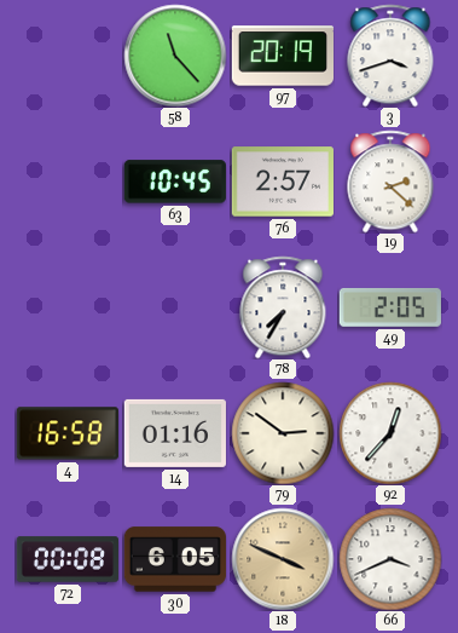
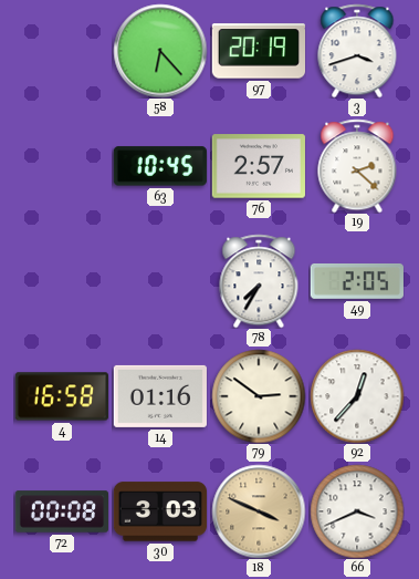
58: 11:23 -> 6:23
30: 6:05 -> 3:03
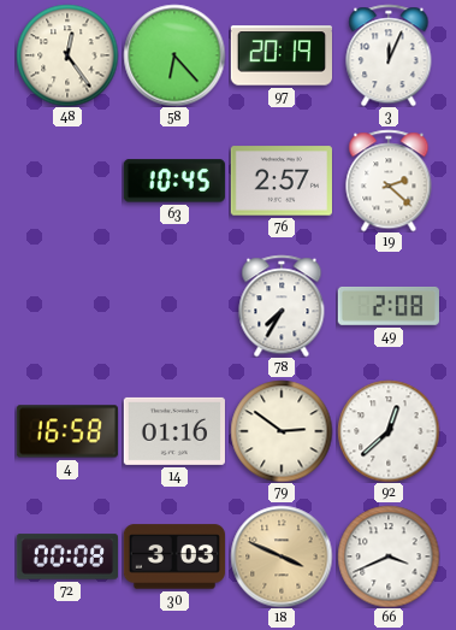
48: none -> 12:24
3: 3:42 -> 12:04
49: 2:05 -> 2:08
92: 12:37 -> 12:38
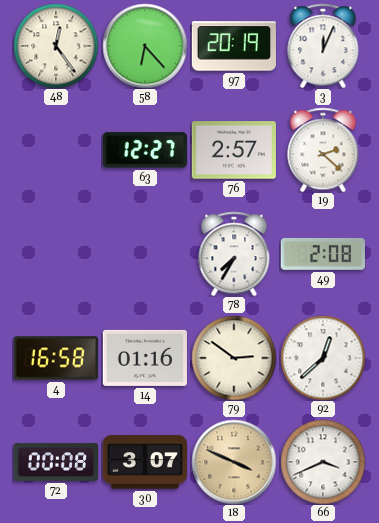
63: 10:45 -> 12:27
30: 3:03 -> 3:07
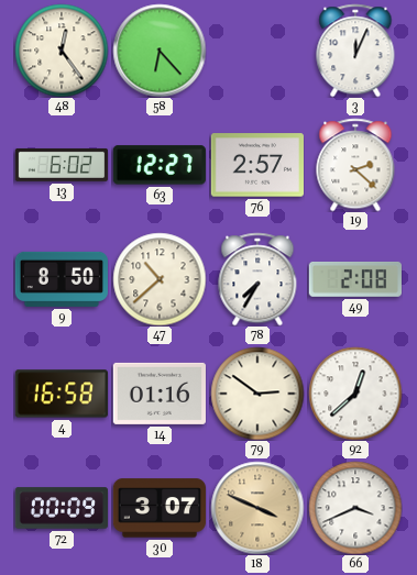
97: 20:19 -> none
13: none -> 6:02
9: none -> 8:50
47: none -> 10:38
72: 00:08 -> 00:09
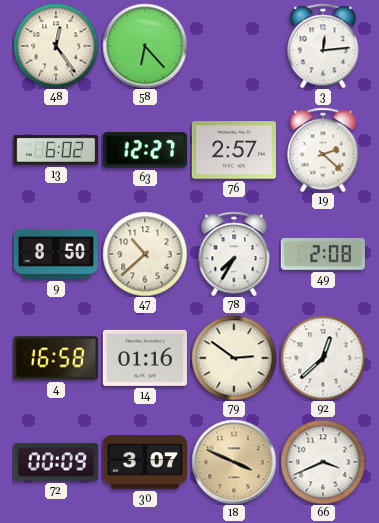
3: 12:04 -> 12:14
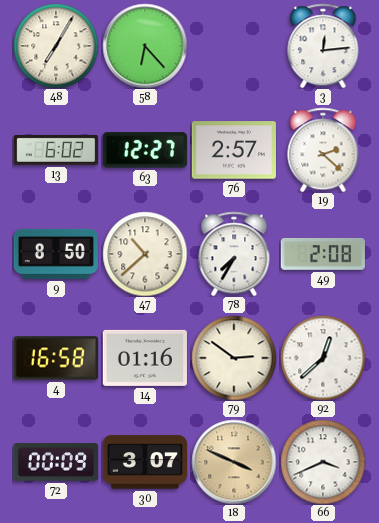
48: 12:24 -> 7:05
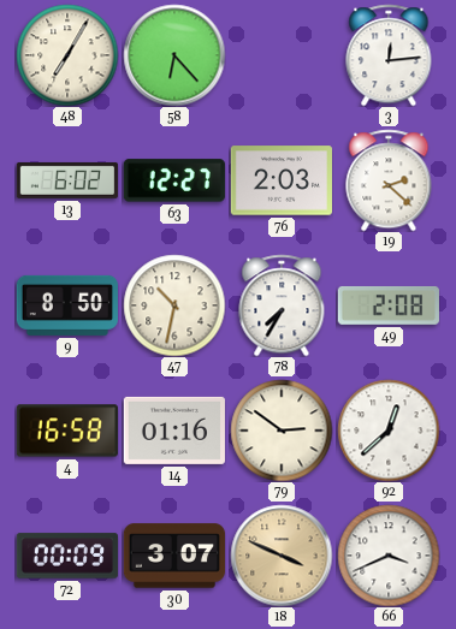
76: 2:57 -> 2:03
47: 10:38 -> 10:32
